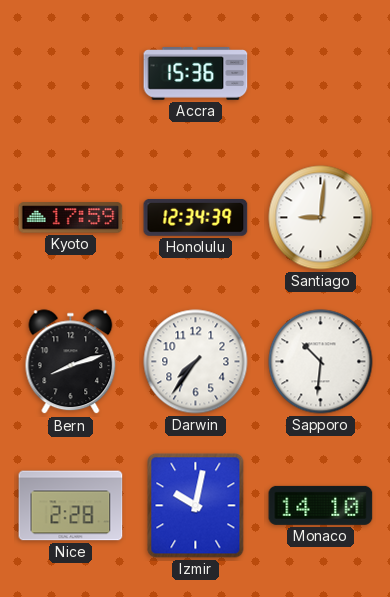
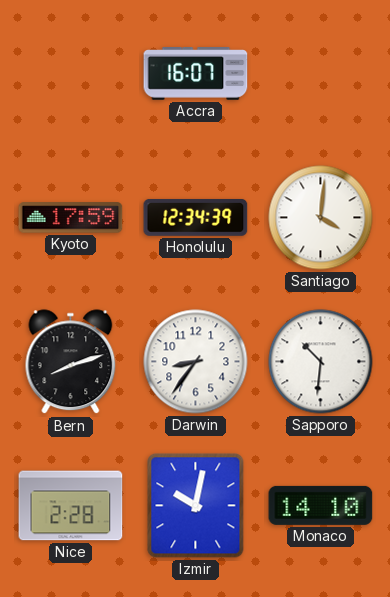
Accra: 15:36 -> 16:07
Santiago: 9:01 -> 4:01
Darwin: 7:36 -> 8:36
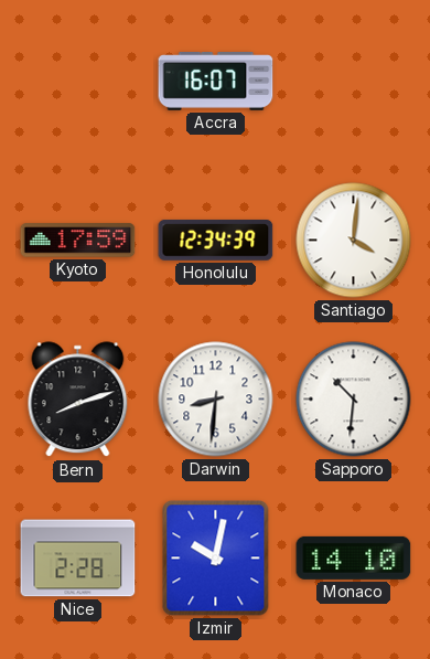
Darwin: 8:36 -> 8:31
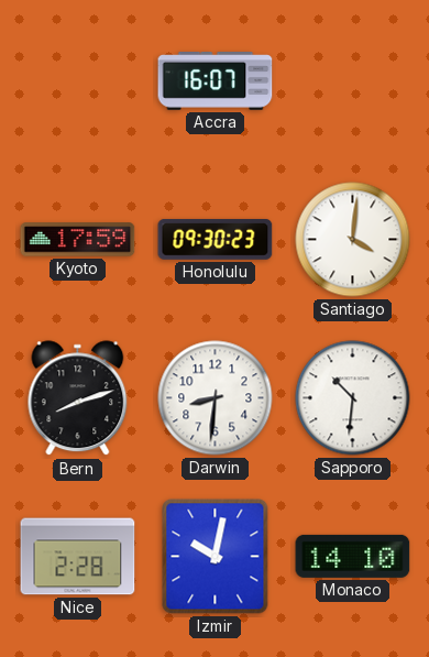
Honolulu: 12:34 -> 09:30
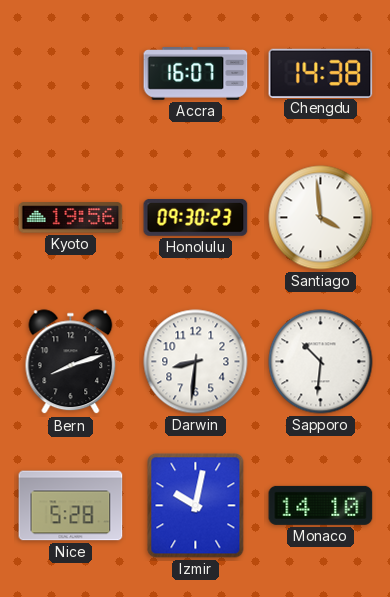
Chengdu: none -> 14:38
Kyoto: 17:59 -> 19:56
Santiago: 4:01 -> 3:59
Nice: 2:28 -> 5:28
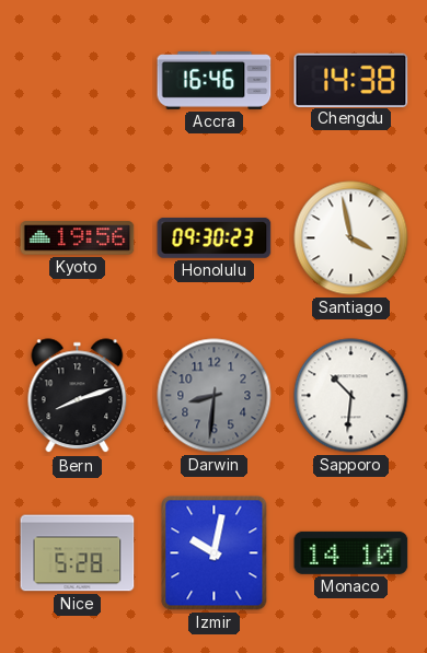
Accra: 16:07 -> 16:46
Santiago: 3:59 -> 3:58
Darwin dial: white -> grey
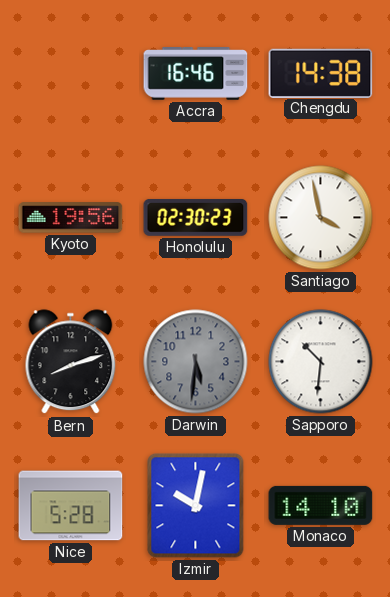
Honolulu: 09:30 -> 02:30
Darwin: 8:31 -> 5:31
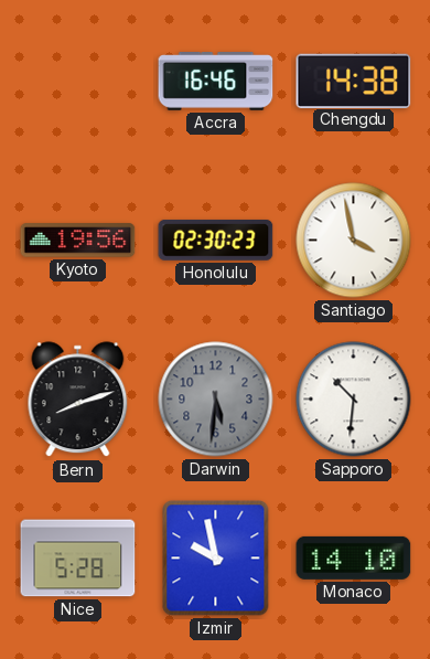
Izmir: 10:02 -> 9:58
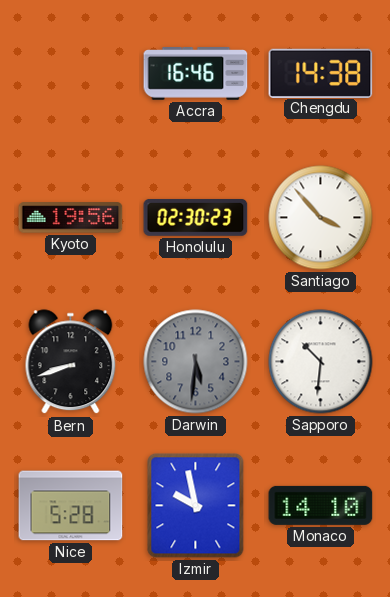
Santiago: 3:58 -> 3:53
Bern: 8:12 -> 8:42
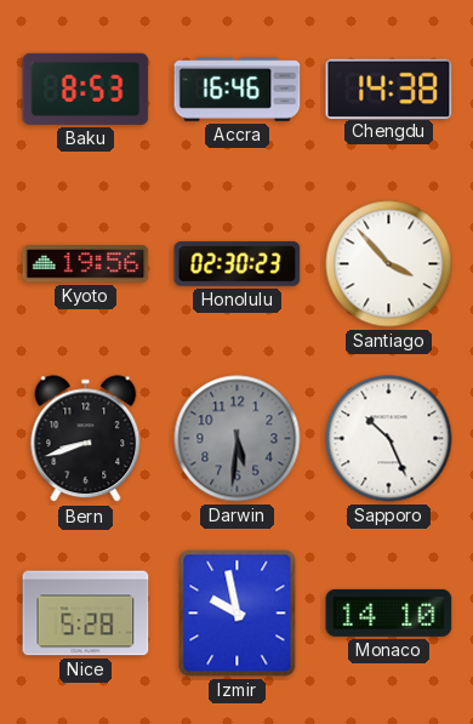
Baku: none -> 8:53
Sapporo: 10:31 -> 10:26
